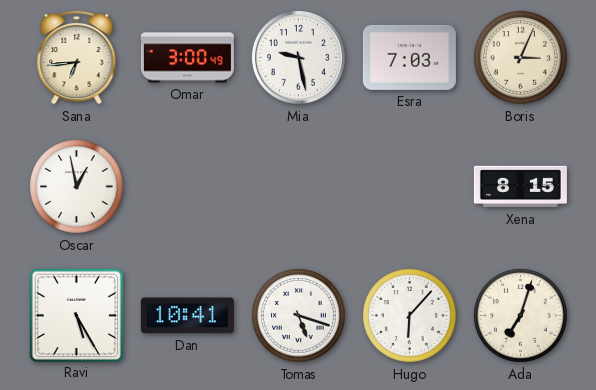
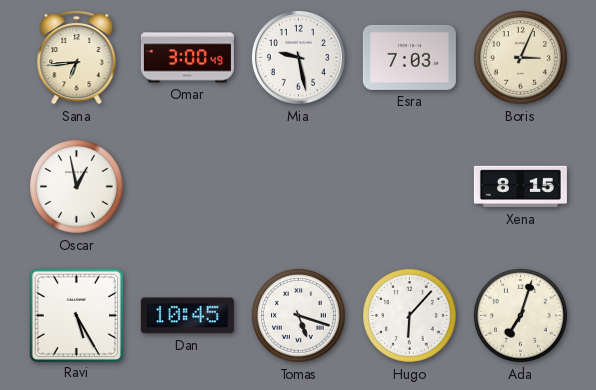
Dan: 10:41 -> 10:45
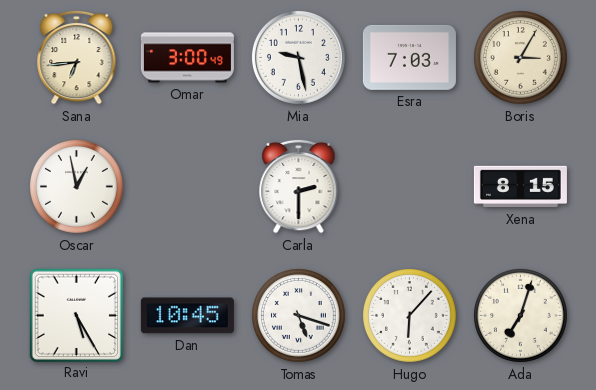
Boris: 3:04 -> 3:05
Carla: none -> 2:30
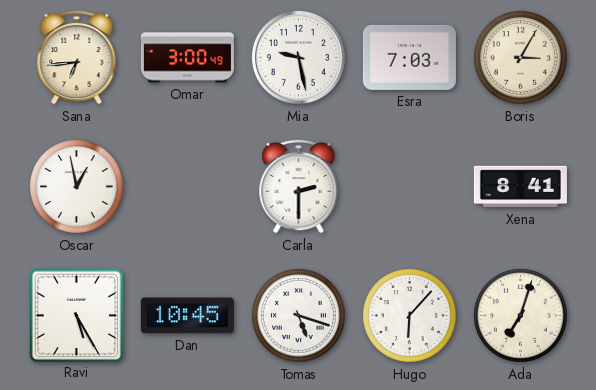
Xena: 8:15 -> 8:41
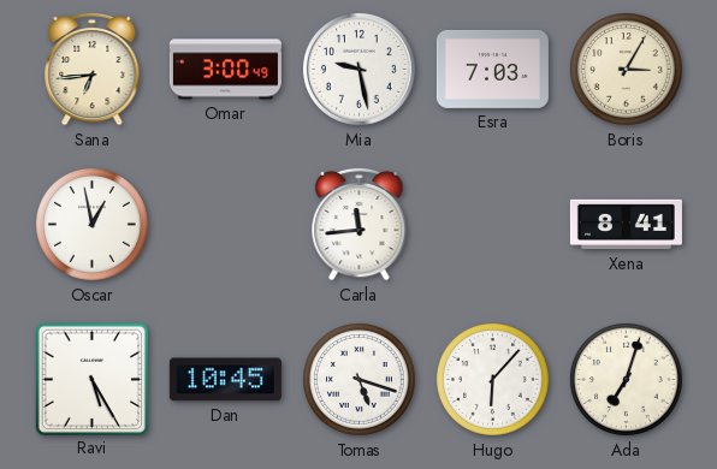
Carla: 2:30 -> 11:44
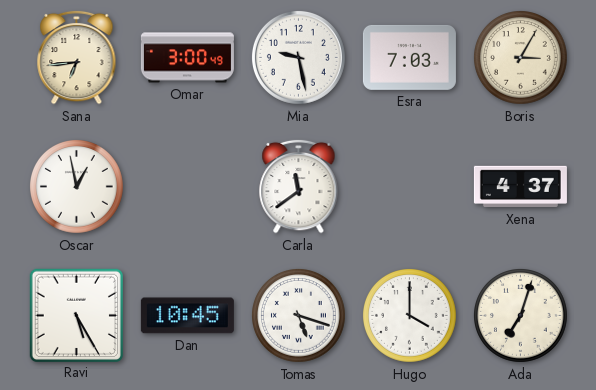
Carla: 11:44 -> 11:39
Xena: 8:41 -> 4:37
Hugo: 6:07 -> 4:00
